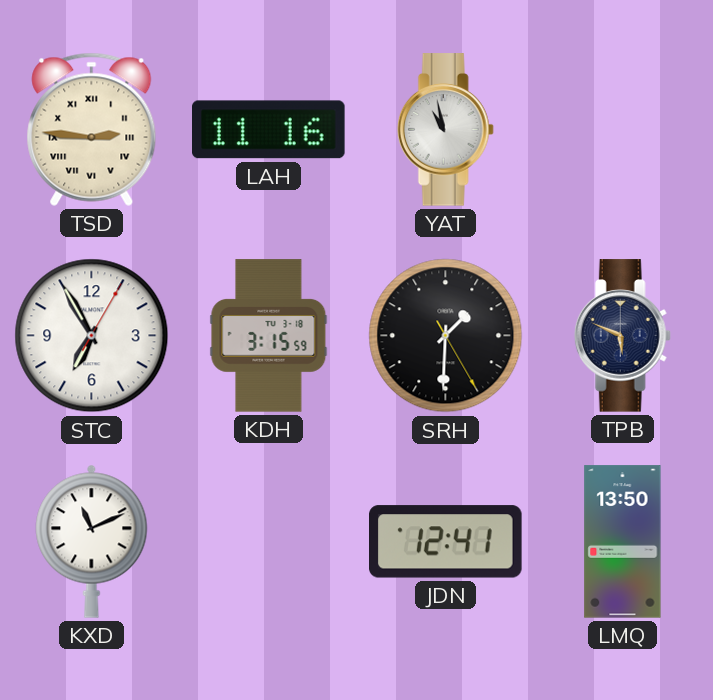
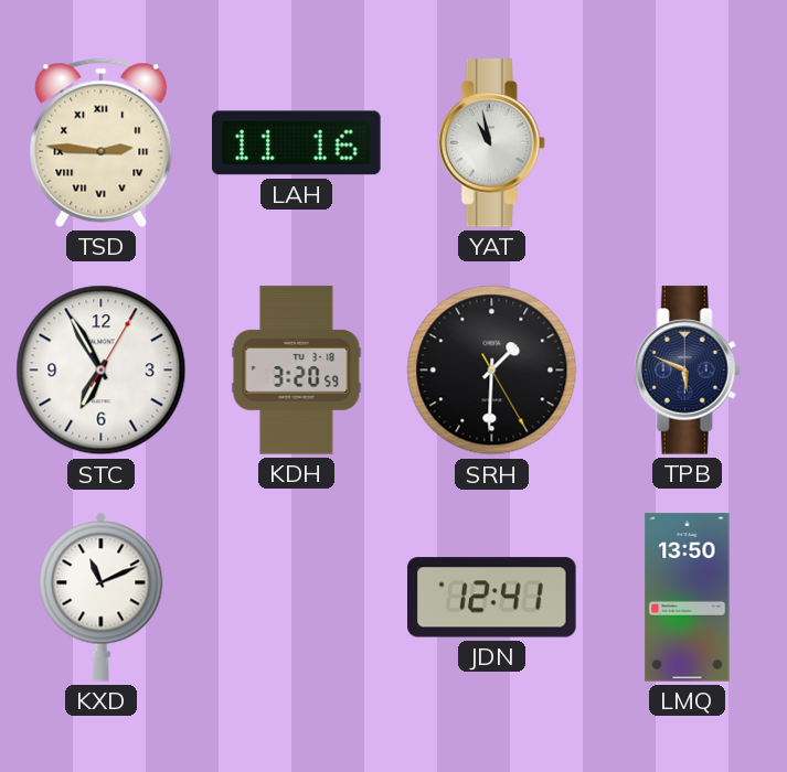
KDH: 3:15 -> 3:20
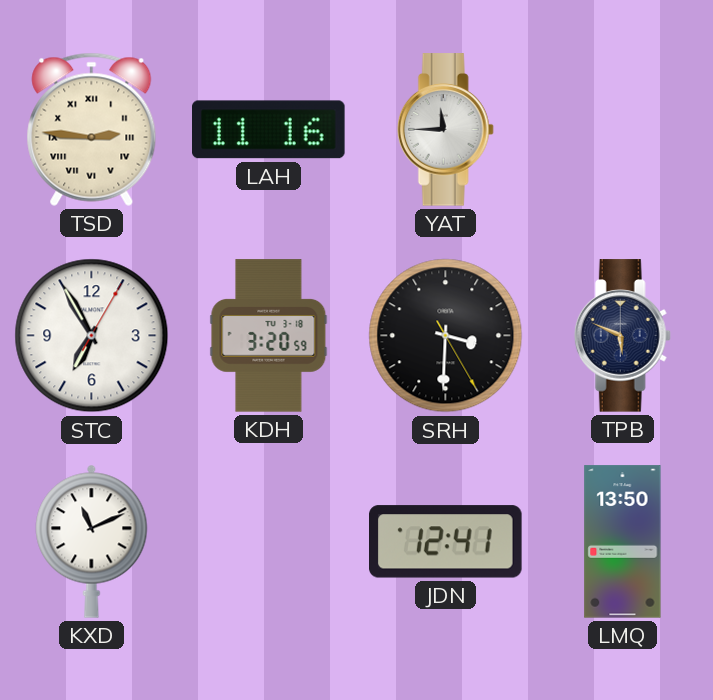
YAT: 10:58 -> 11:45
SRH: 1:30 -> 3:30
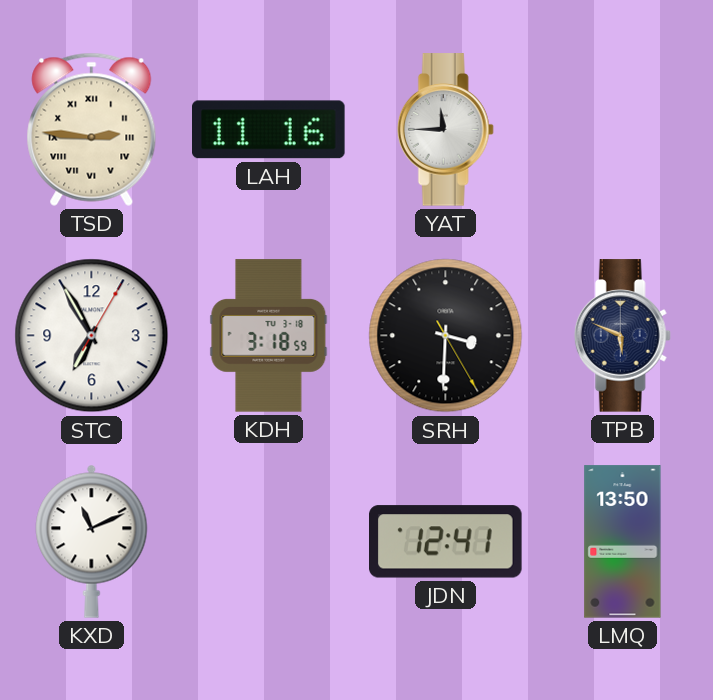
KDH: 3:20 -> 3:18
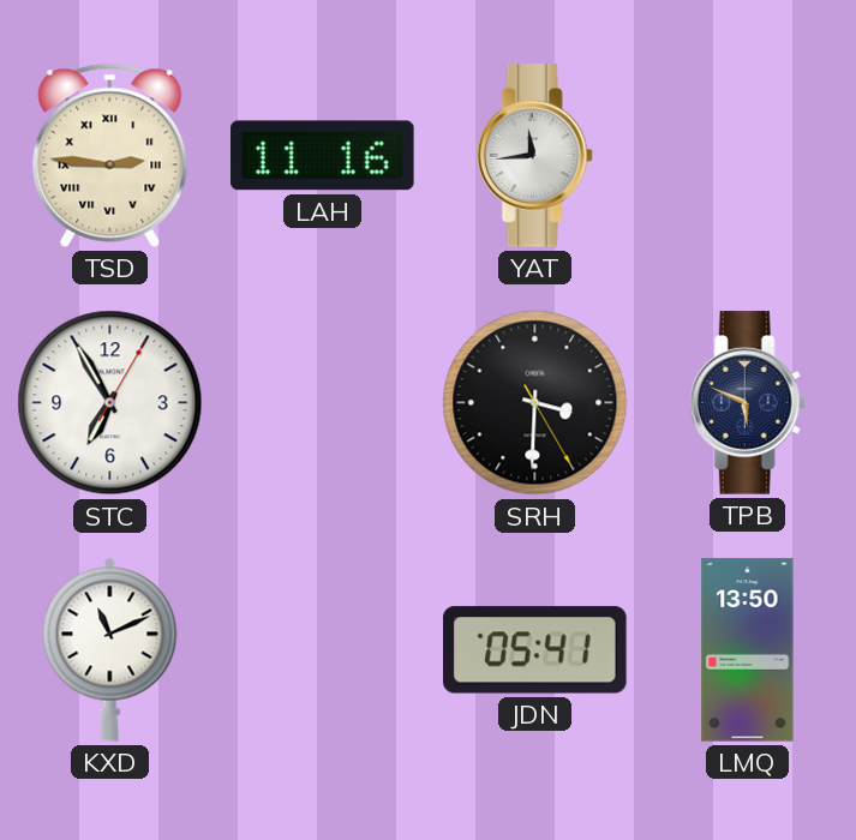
YAT: 11:45 -> 11:44
KDH: 3:18 -> none
JDN: 12:41 -> 05:41
